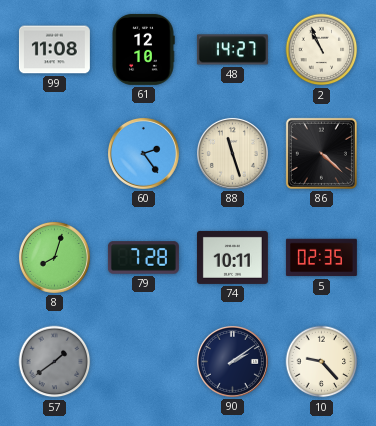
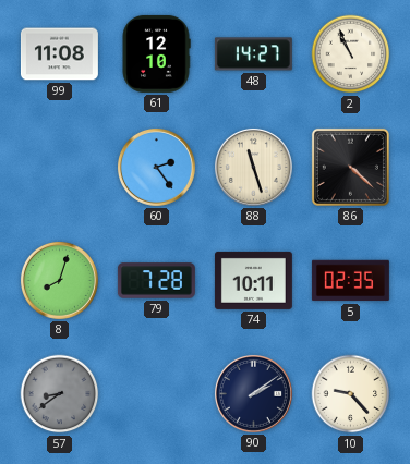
57: 1:39 -> 8:39
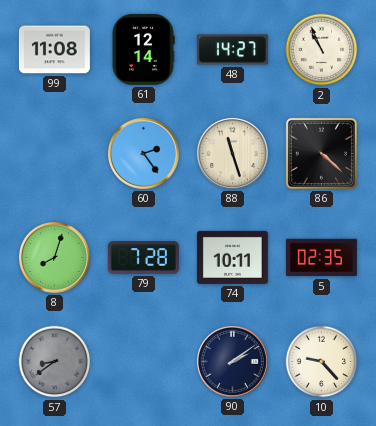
61: 12:10 -> 12:14
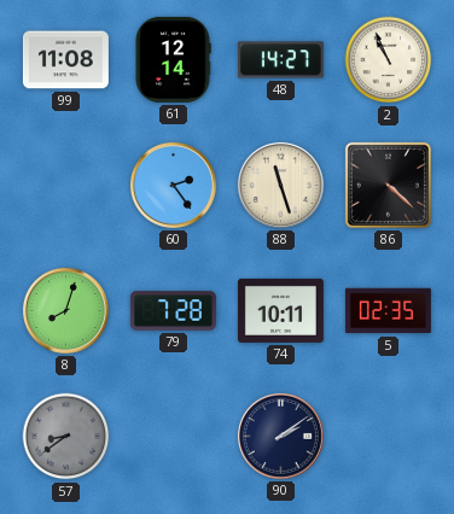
10: 9:23 -> none
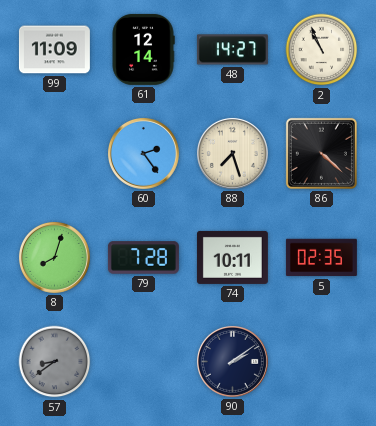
99: 11:08 -> 11:09
88: 11:27 -> 7:27
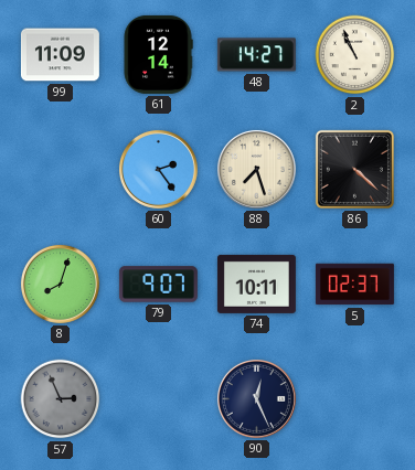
79: 7:28 -> 9:07
5: 02:35 -> 02:37
57: 8:39 -> 2:56
90: 2:09 -> 12:26
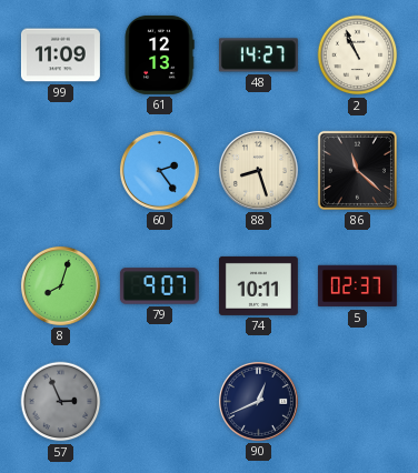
61: 12:14 -> 12:13
88: 7:27 -> 8:27
86: 4:22 -> 11:22
90: 12:26 -> 12:41
